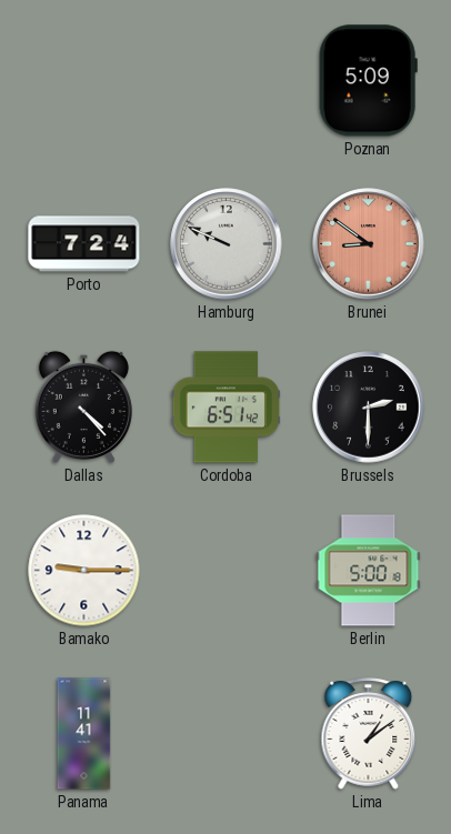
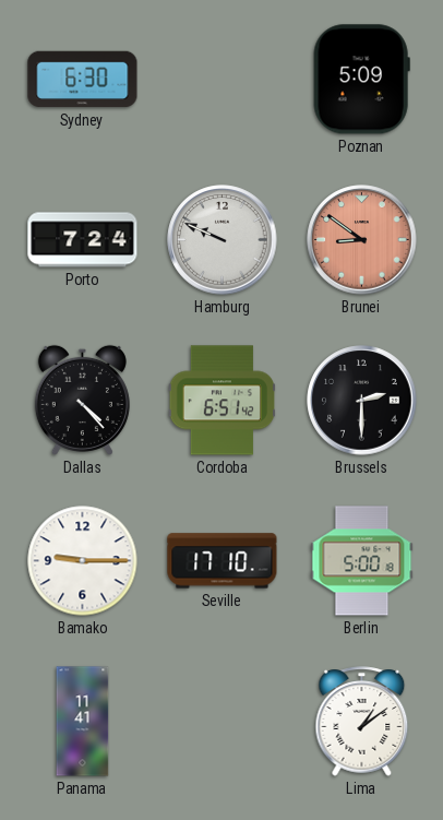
Sydney: none -> 6:30
Seville: none -> 17:10
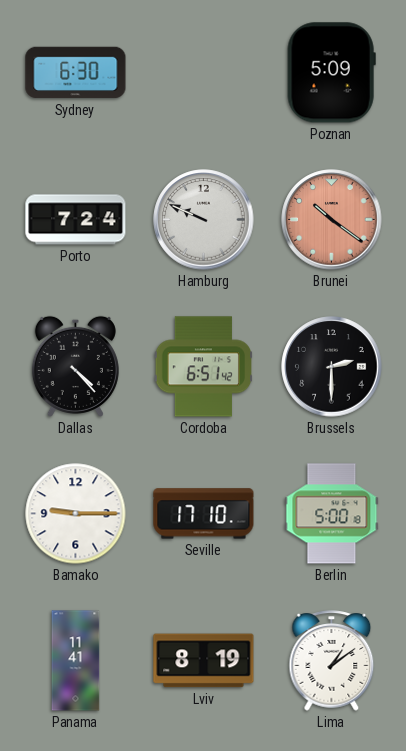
Brunei: 8:51 -> 10:21
Lviv: none -> 8:19
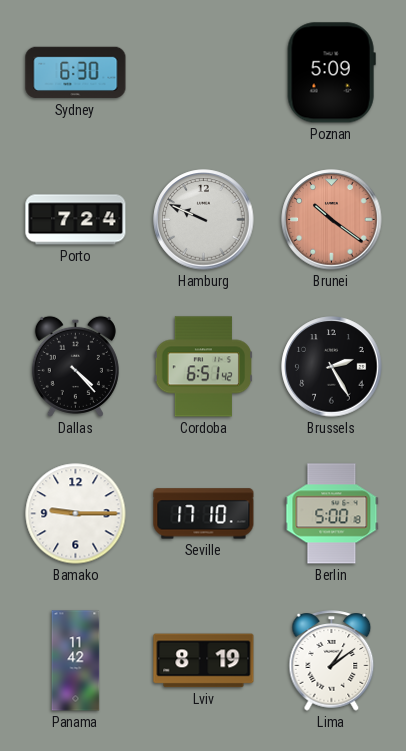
Brussels: 2:30 -> 2:25
Panama: 11:41 -> 11:42
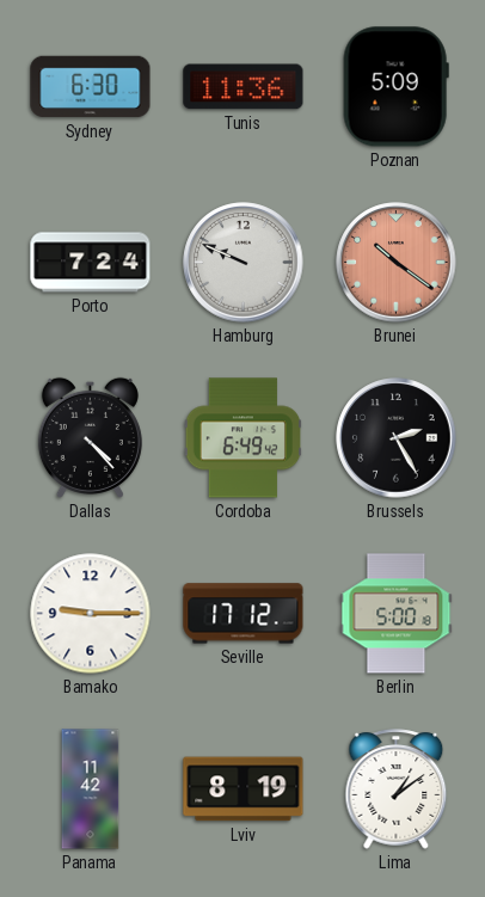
Tunis: none -> 11:36
Cordoba: 6:51 -> 6:49
Seville: 17:10 -> 17:12
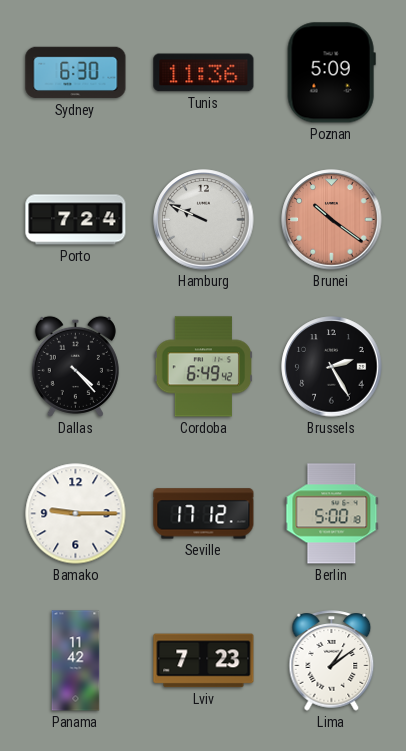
Lviv: 8:19 -> 7:23
